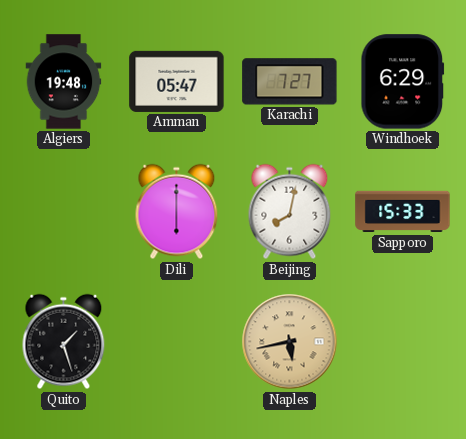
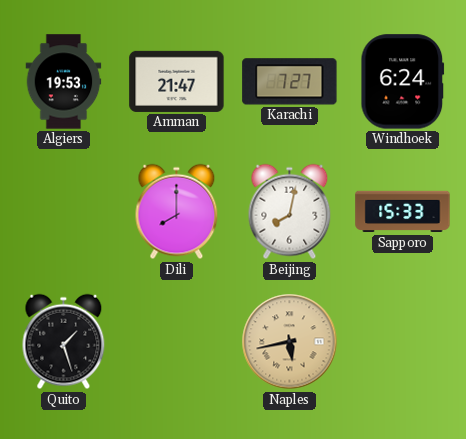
Algiers: 19:48 -> 19:53
Amman: 05:47 -> 21:47
Windhoek: 6:29 -> 6:24
Dili: 6:00 -> 8:00
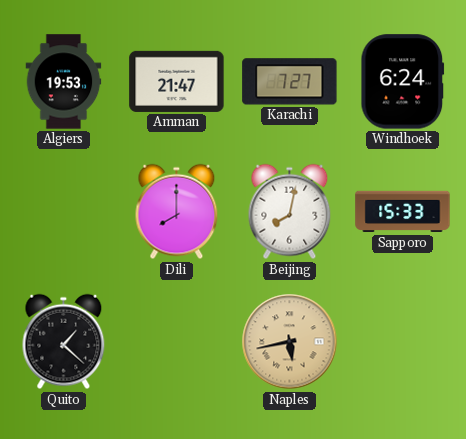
Quito: 1:27 -> 1:22
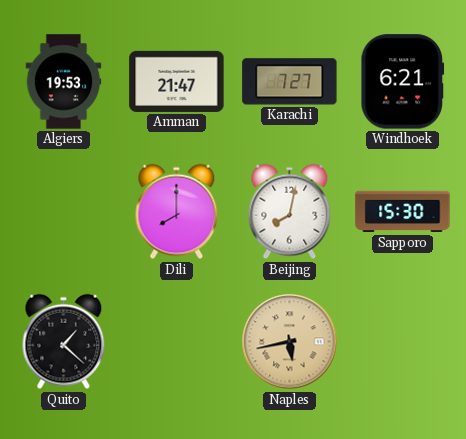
Windhoek: 6:24 -> 6:21
Sapporo: 15:33 -> 15:30
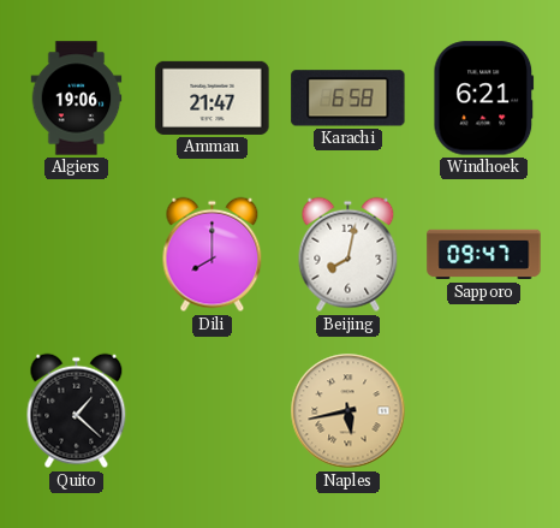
Algiers: 19:53 -> 19:06
Karachi: 7:27 -> 6:58
Sapporo: 15:30 -> 09:47
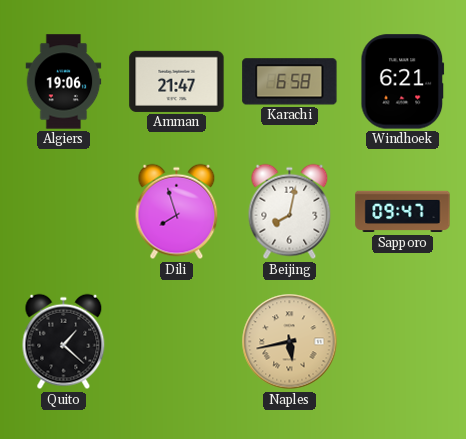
Dili: 8:00 -> 7:57
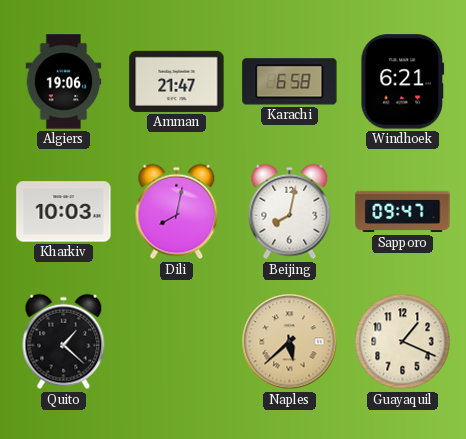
Kharkiv: none -> 10:03
Dili: 7:57 -> 8:02
Naples: 5:43 -> 5:38
Guayaquil: none -> 1:19
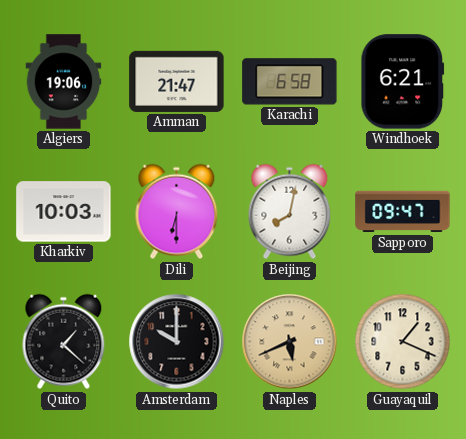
Dili: 8:02 -> 6:30
Amsterdam: none -> 10:00
Naples: 5:38 -> 5:41
